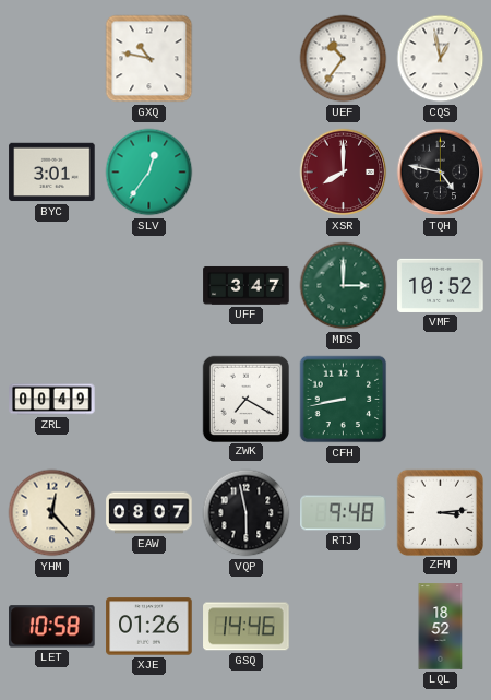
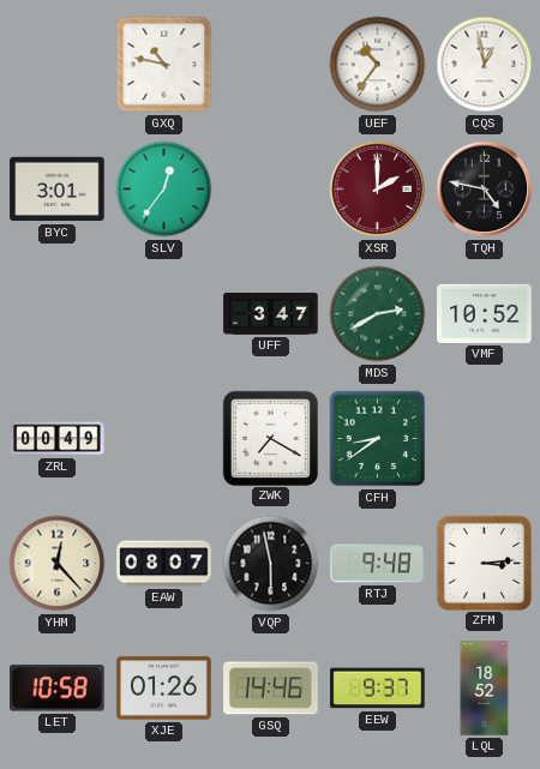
XSR: 8:00 -> 2:00
MDS: 3:00 -> 2:40
CFH: 8:43 -> 8:39
EEW: none -> 9:37
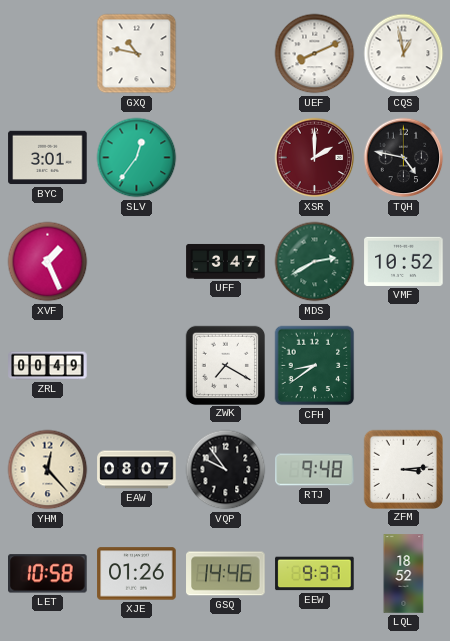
UEF: 10:36 -> 8:11
XVF: none -> 1:26
VQP: 5:58 -> 9:54
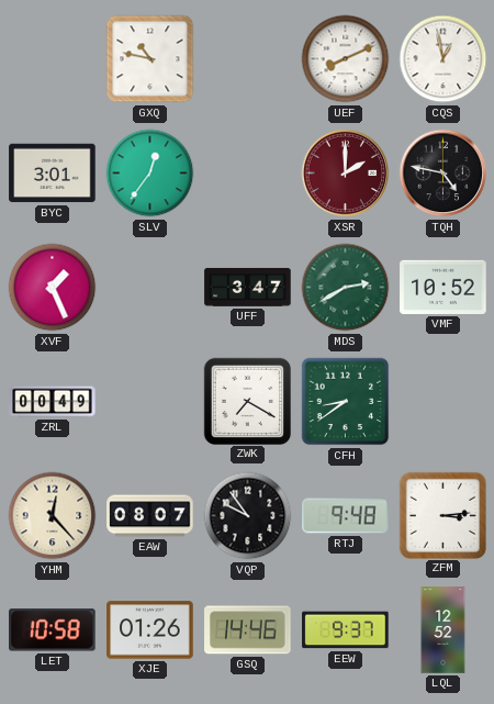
LQL: 18:52 -> 12:52
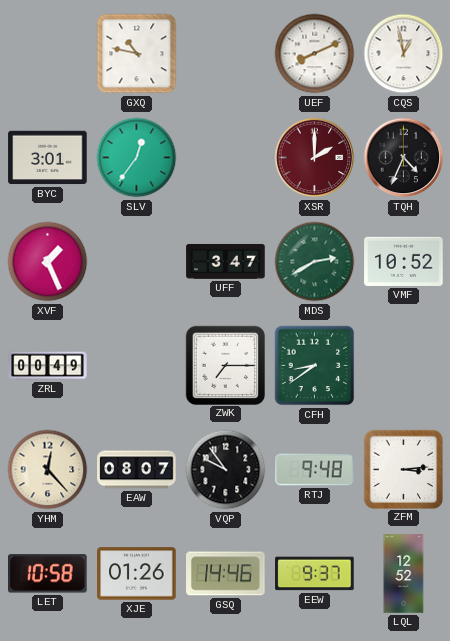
TQH: 4:47 -> 4:34
ZWK: 7:20 -> 7:15
